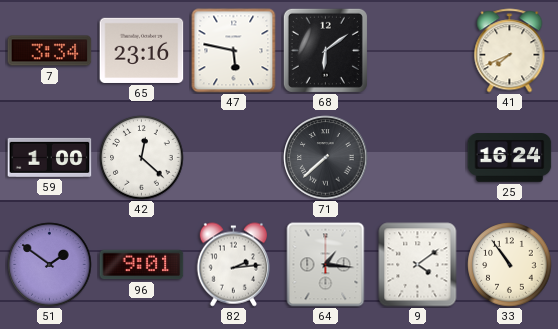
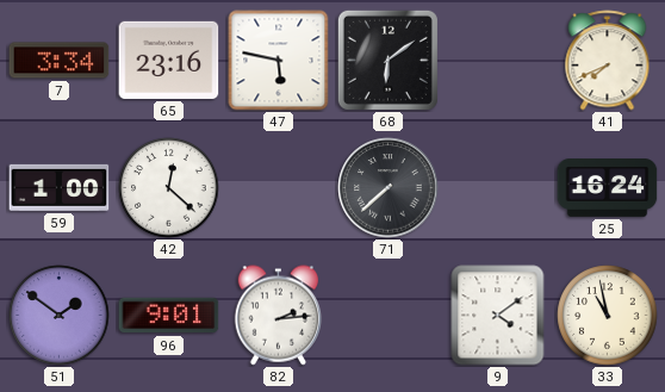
64: 1:16 -> none
33: 10:54 -> 10:58
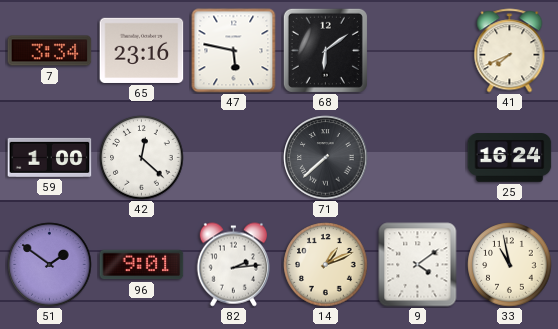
14: none -> 1:11
